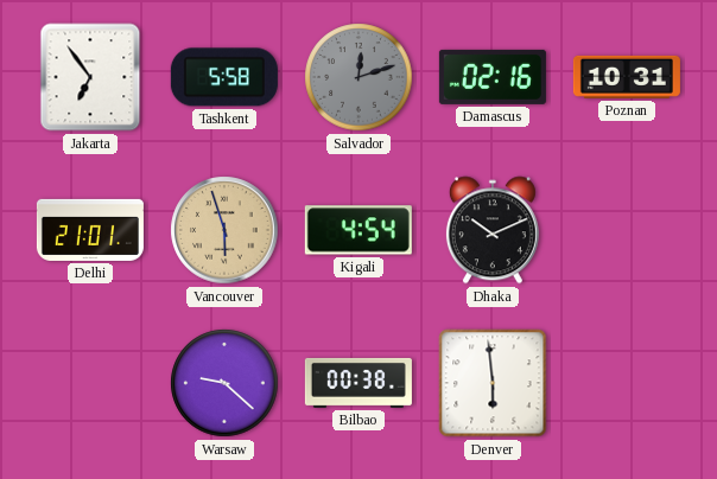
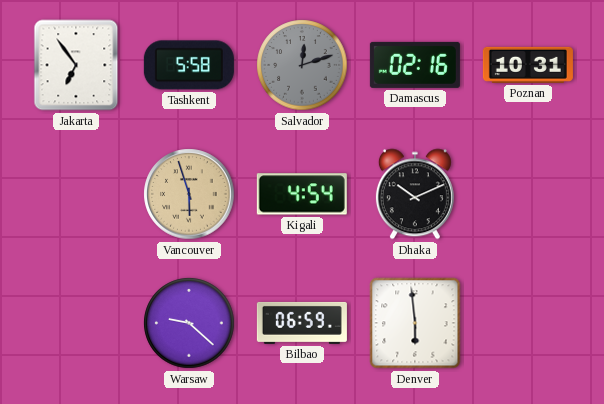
Delhi: 21:01 -> none
Bilbao: 00:38 -> 06:59
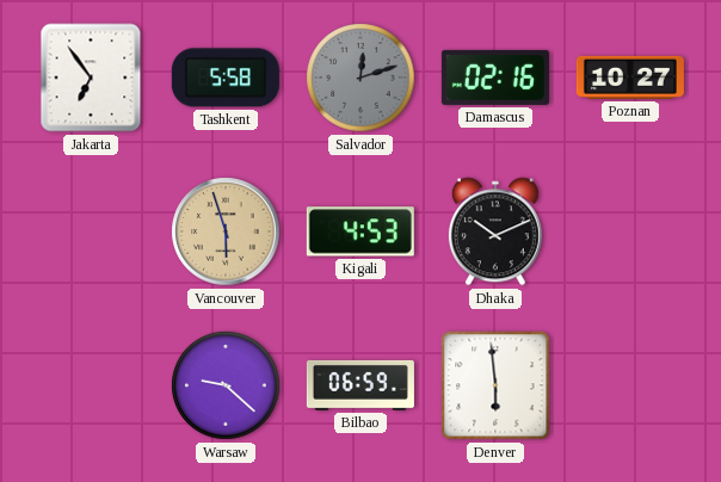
Poznan: 10:31 -> 10:27
Kigali: 4:54 -> 4:53
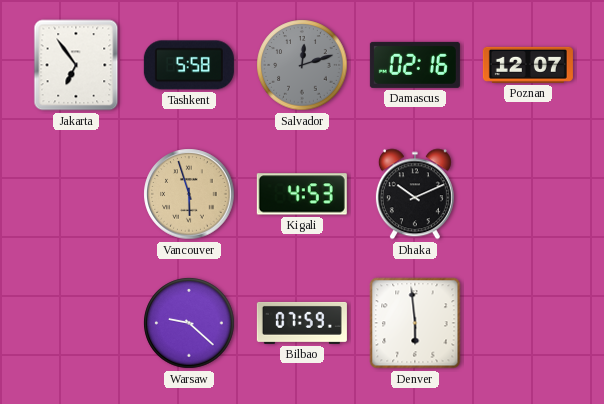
Poznan: 10:27 -> 12:07
Bilbao: 06:59 -> 07:59
